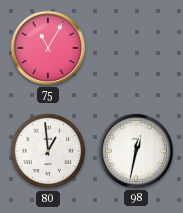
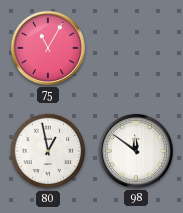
80: 12:59 -> 12:58
98: 12:32 -> 11:51
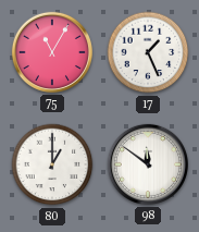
17: none -> 1:26
80: 12:58 -> 1:00
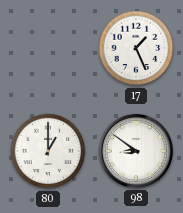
75: 11:05 -> none
98: 11:51 -> 8:51
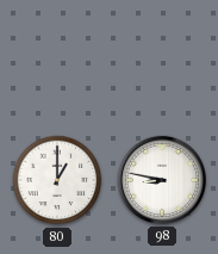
17: 1:26 -> none
98: 8:51 -> 8:47
